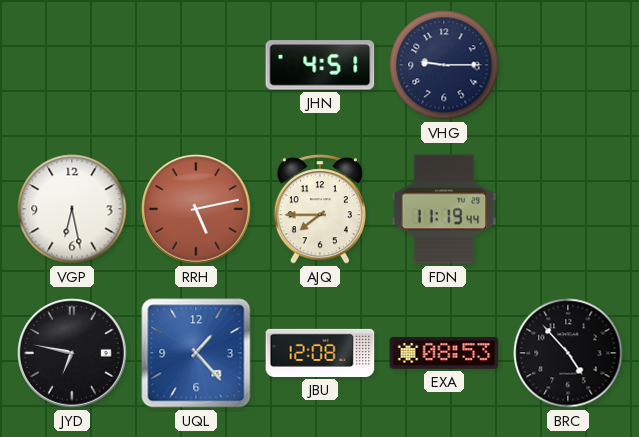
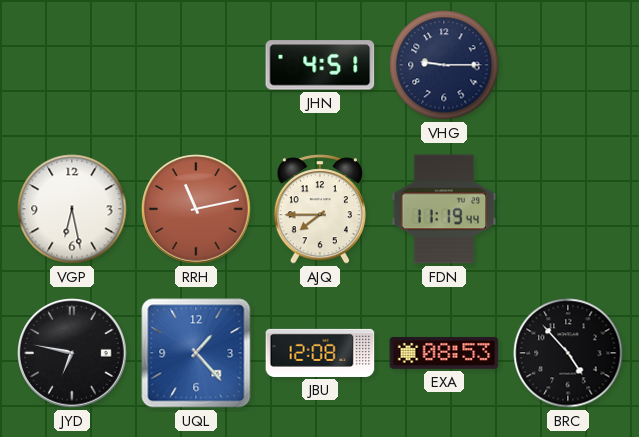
RRH: 5:13 -> 11:13
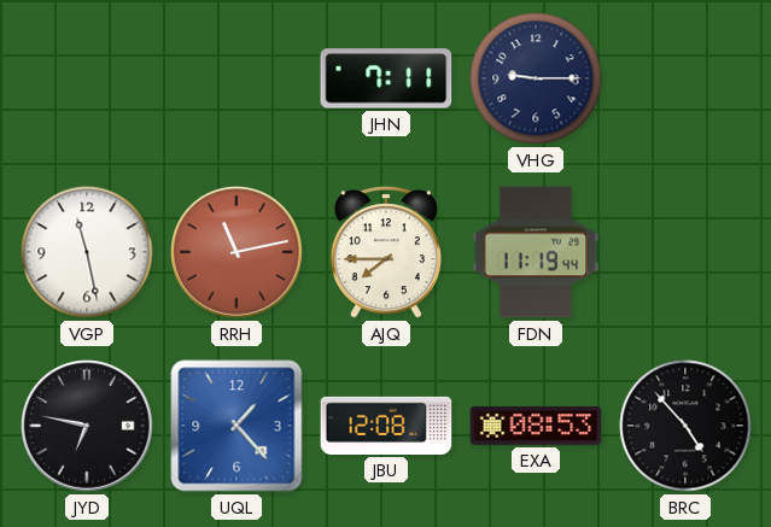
JHN: 4:51 -> 7:11
VGP: 6:28 -> 11:28
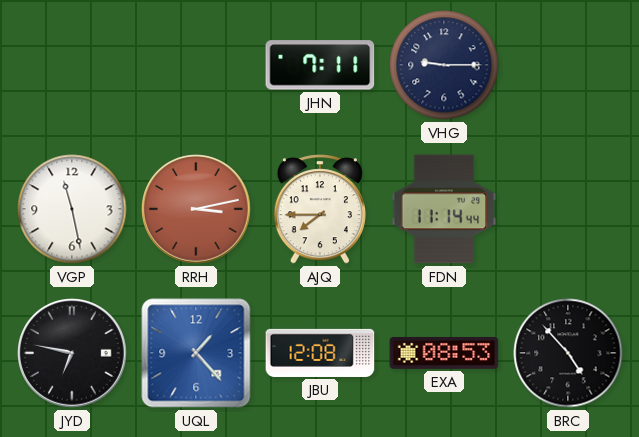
RRH: 11:13 -> 3:13
FDN: 11:19 -> 11:14
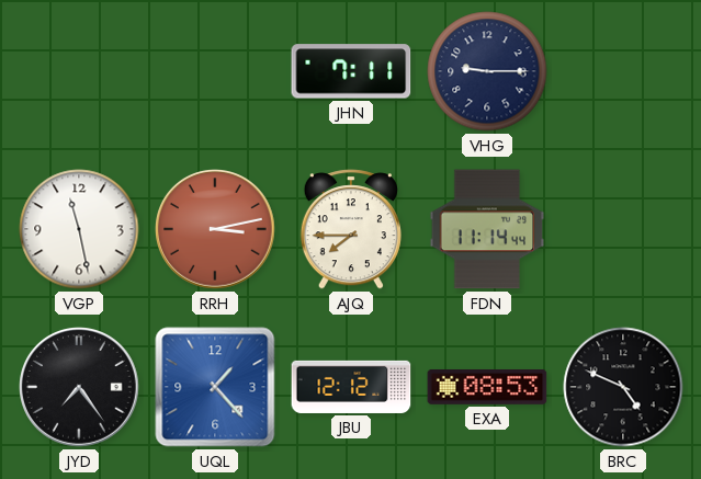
JYD: 6:47 -> 7:24
JBU: 12:08 -> 12:12
BRC: 4:53 -> 4:49
